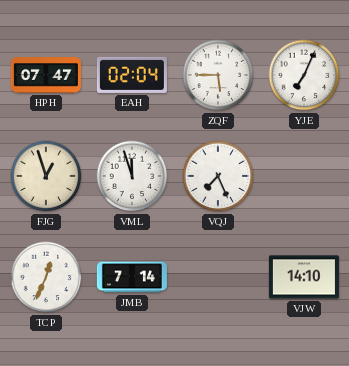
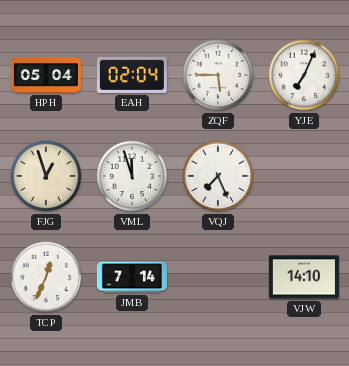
HPH: 07:47 -> 05:04
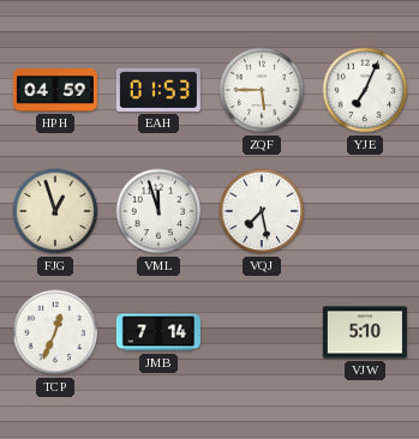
HPH: 05:04 -> 04:59
EAH: 02:04 -> 01:53
VQJ: 7:26 -> 7:28
VJW: 14:10 -> 5:10
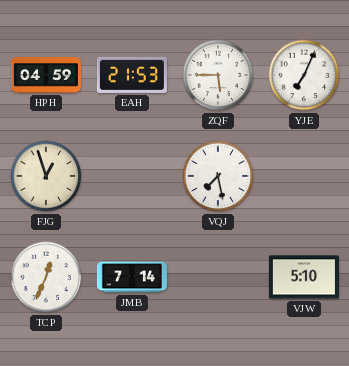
EAH: 01:53 -> 21:53
VML: 11:57 -> none
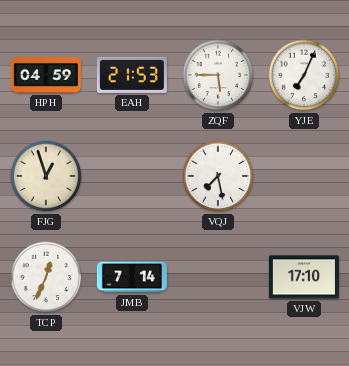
VJW: 5:10 -> 17:10
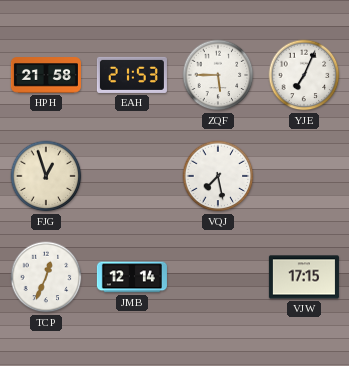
HPH: 04:59 -> 21:58
JMB: 7:14 -> 12:14
VJW: 17:10 -> 17:15
